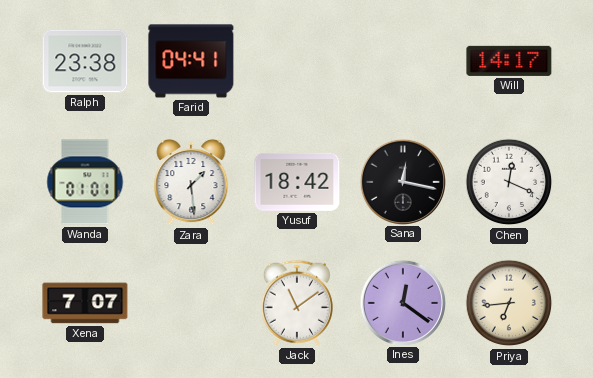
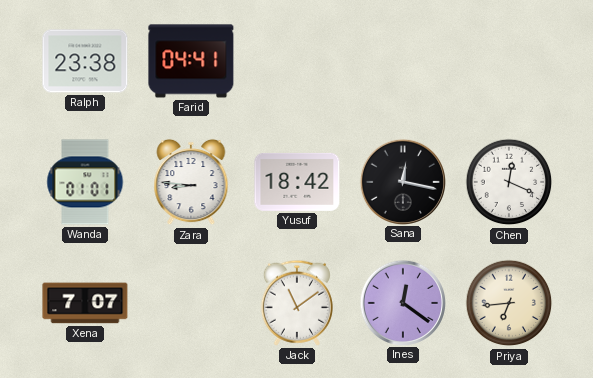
Will: 14:17 -> none
Zara: 1:29 -> 8:46
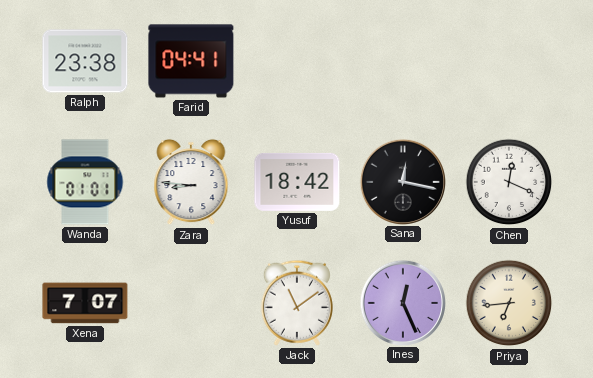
Ines: 12:21 -> 12:26
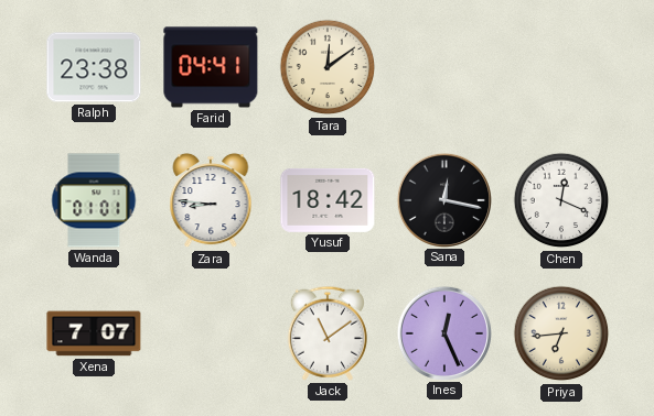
Tara: none -> 12:09
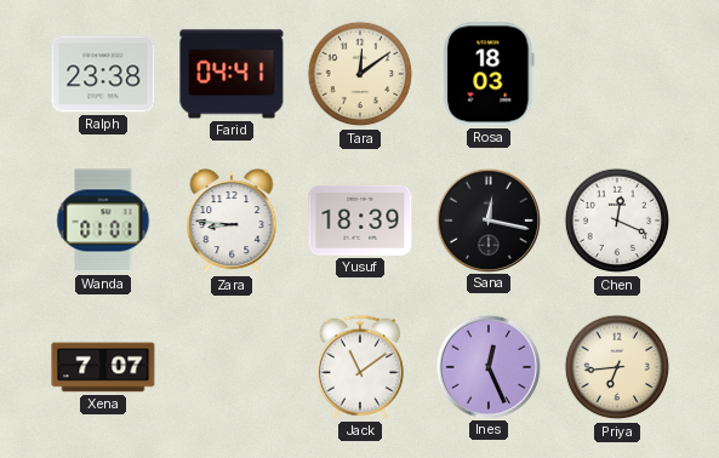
Rosa: none -> 18:03
Yusuf: 18:42 -> 18:39
